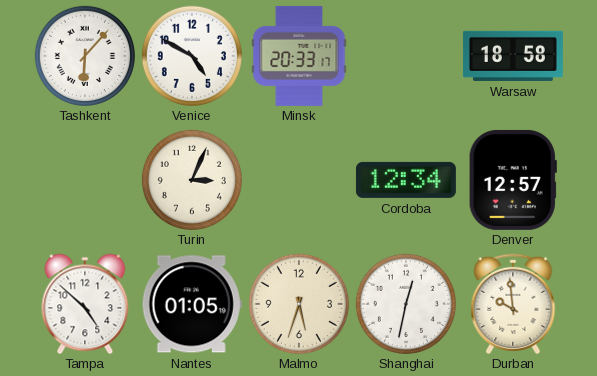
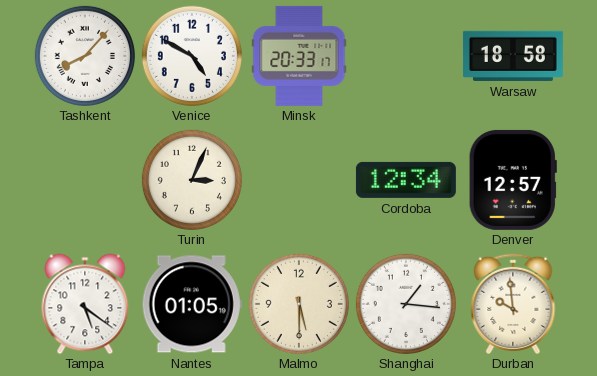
Tashkent: 6:07 -> 8:07
Tampa: 4:52 -> 5:21
Malmo: 5:33 -> 5:30
Shanghai: 12:32 -> 1:16
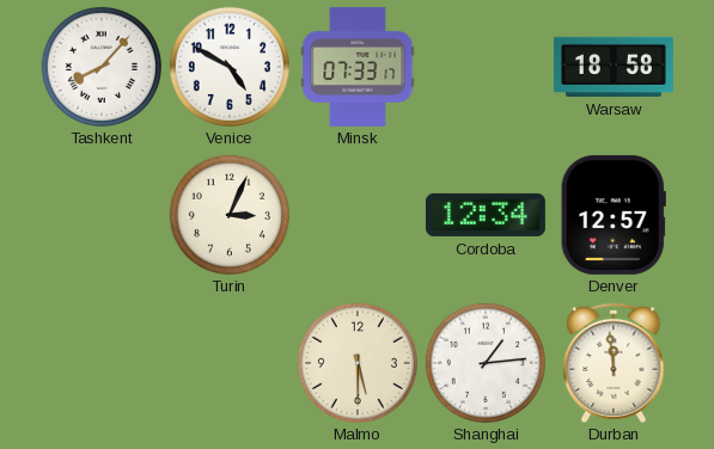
Minsk: 20:33 -> 07:33
Tampa: 5:21 -> none
Nantes: 01:05 -> none
Shanghai: 1:16 -> 1:14
Durban: 9:59 -> 11:59
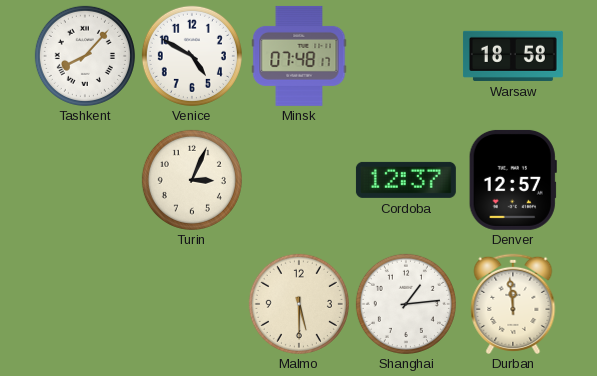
Minsk: 07:33 -> 07:48
Cordoba: 12:34 -> 12:37
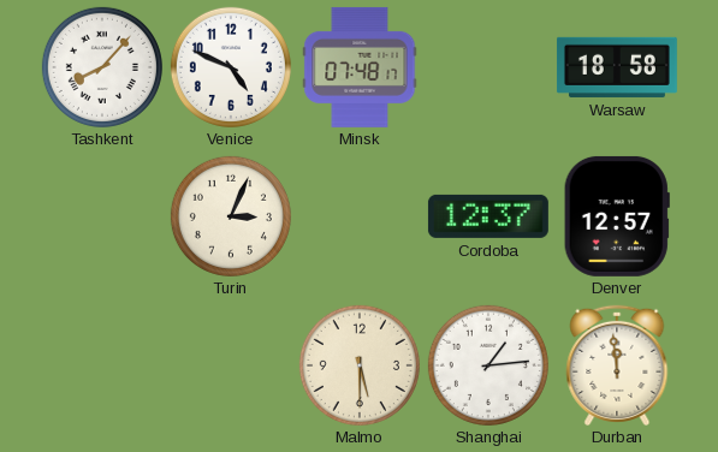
Venice: 4:50 -> 4:49
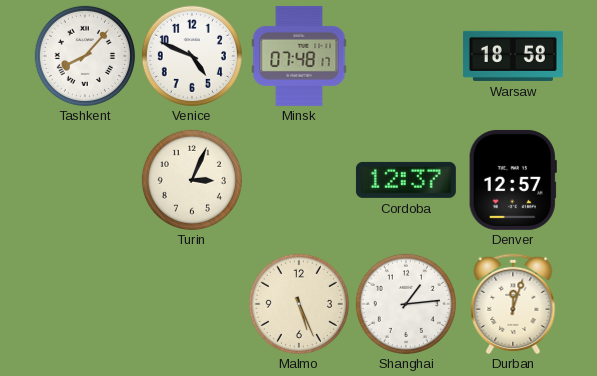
Malmo: 5:30 -> 5:26
Durban: 11:59 -> 12:03
